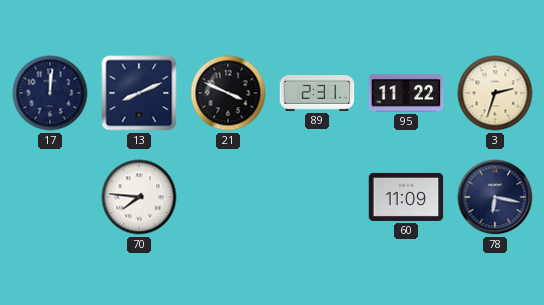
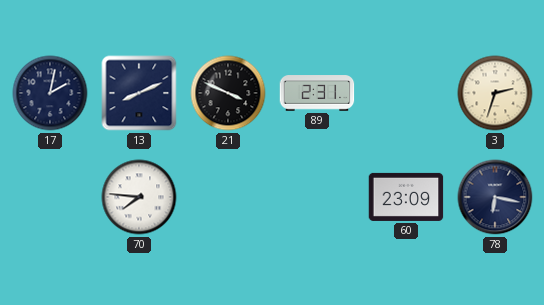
17: 12:01 -> 2:02
95: 11:22 -> none
60: 11:09 -> 23:09
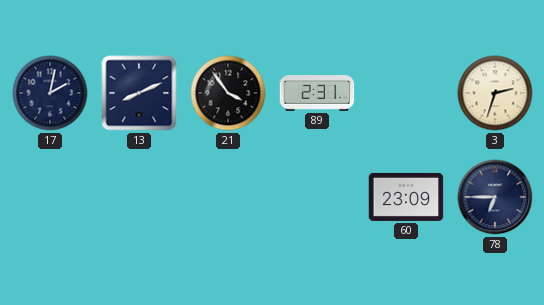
21: 3:49 -> 3:54
70: 7:46 -> none
78: 6:17 -> 6:45
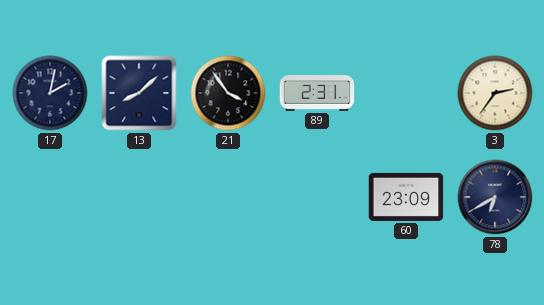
13: 8:11 -> 8:08
3: 2:33 -> 2:36
78: 6:45 -> 6:40
